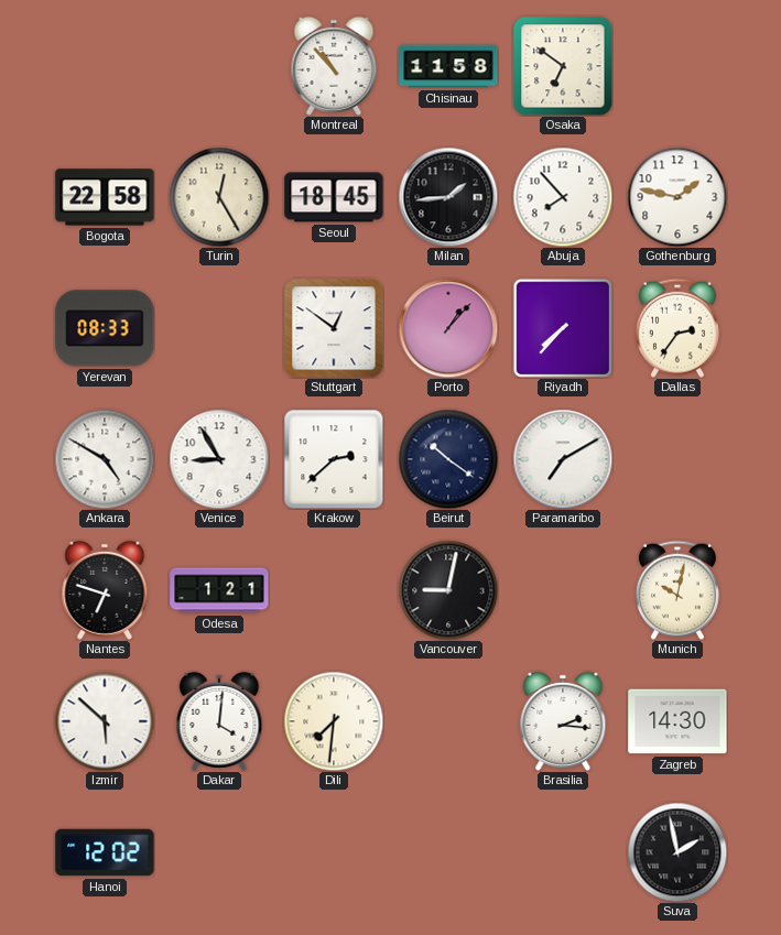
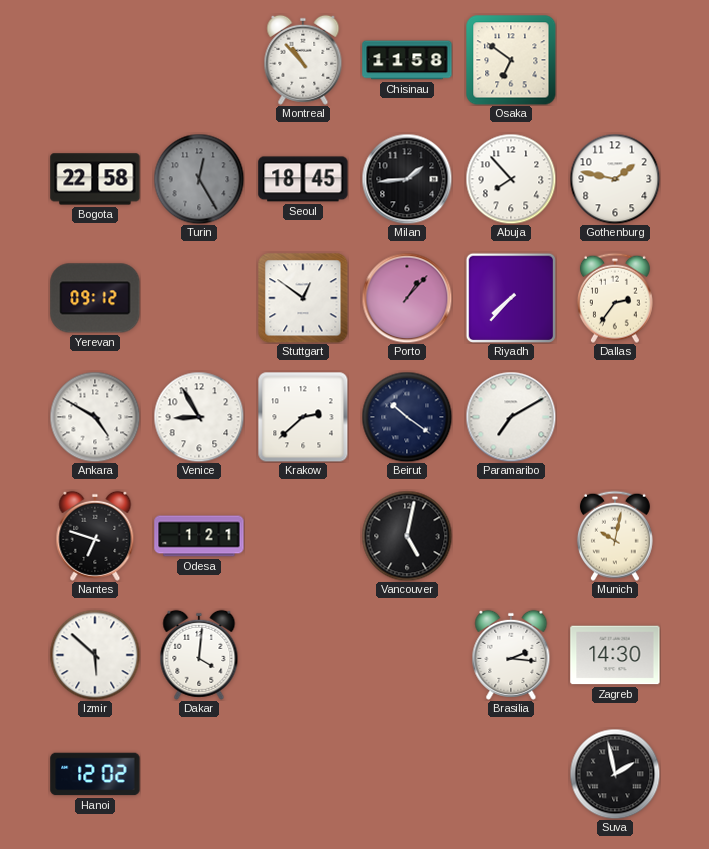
Turin dial: cream -> grey
Yerevan: 08:33 -> 09:12
Vancouver: 9:02 -> 5:02
Dili: 7:31 -> none
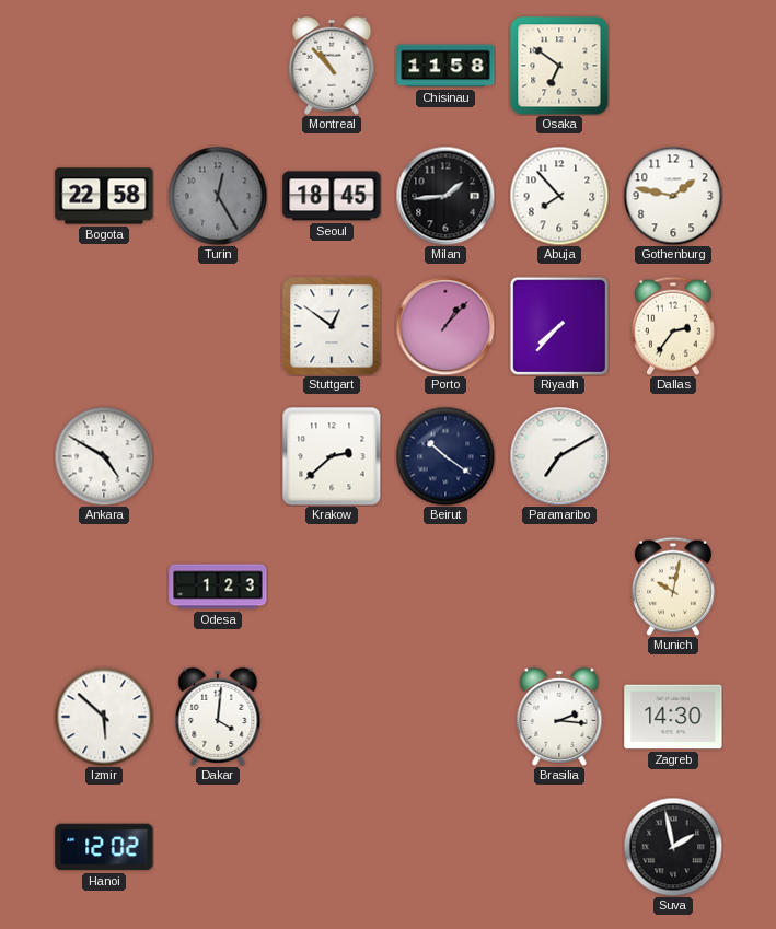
Yerevan: 09:12 -> none
Venice: 8:55 -> none
Nantes: 6:48 -> none
Odesa: 1:21 -> 1:23
Vancouver: 5:02 -> none
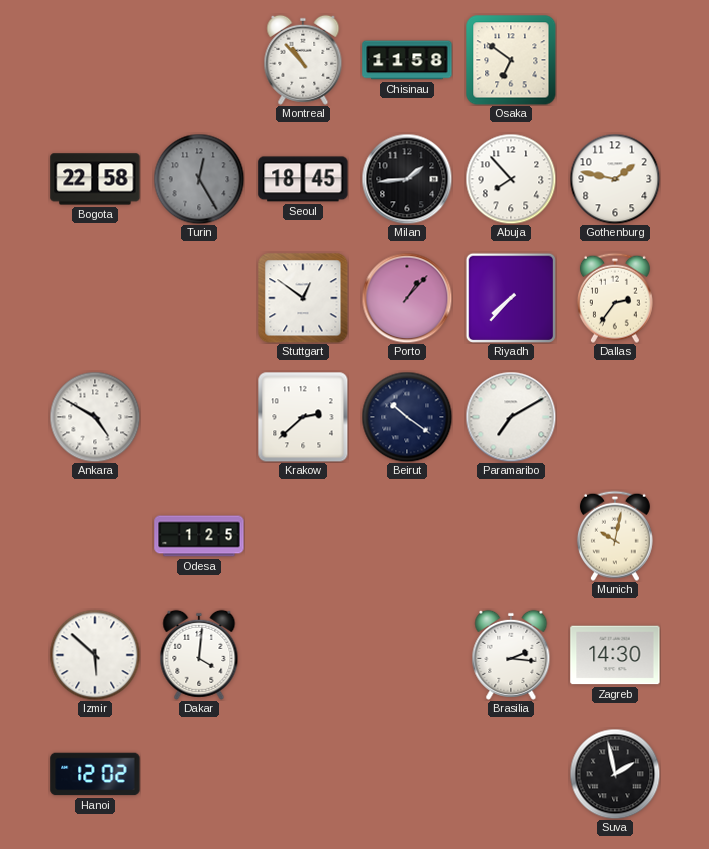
Odesa: 1:23 -> 1:25
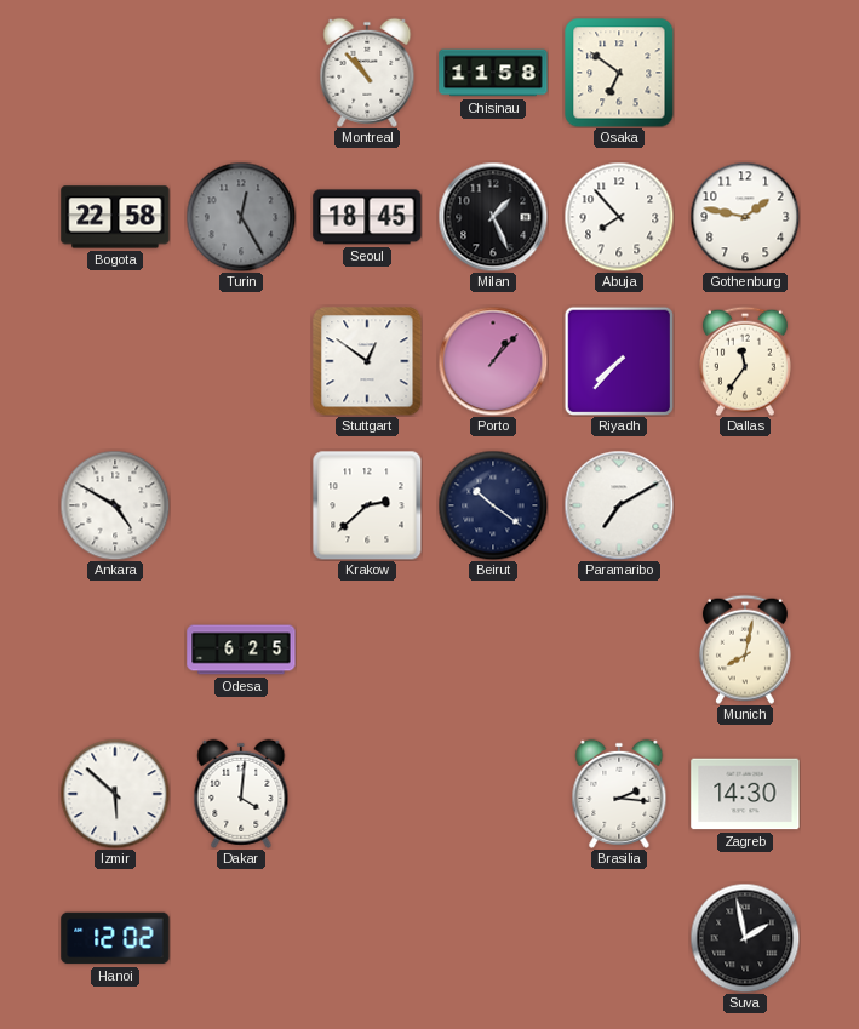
Milan: 1:44 -> 1:26
Dallas: 2:36 -> 11:36
Odesa: 1:25 -> 6:25
Munich: 10:02 -> 8:02
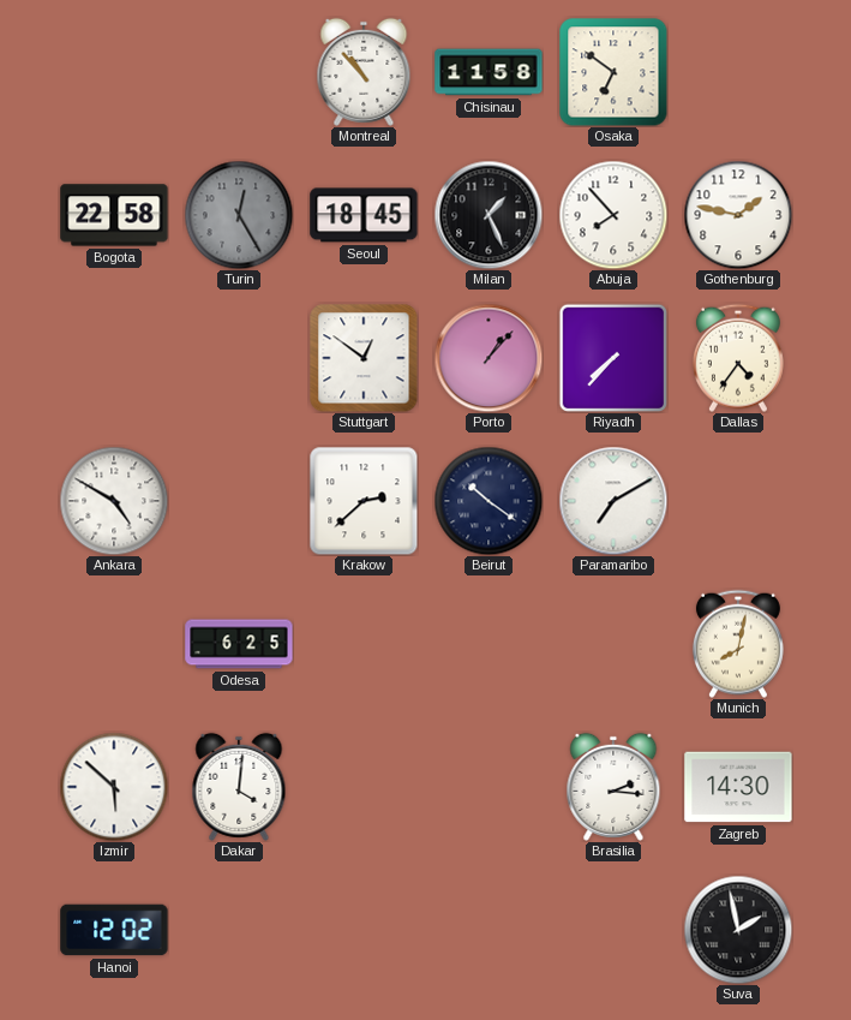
Dallas: 11:36 -> 4:36
